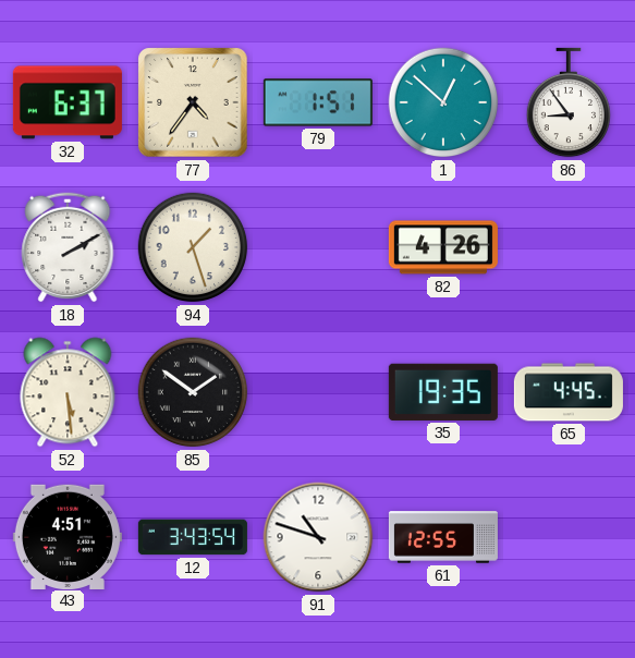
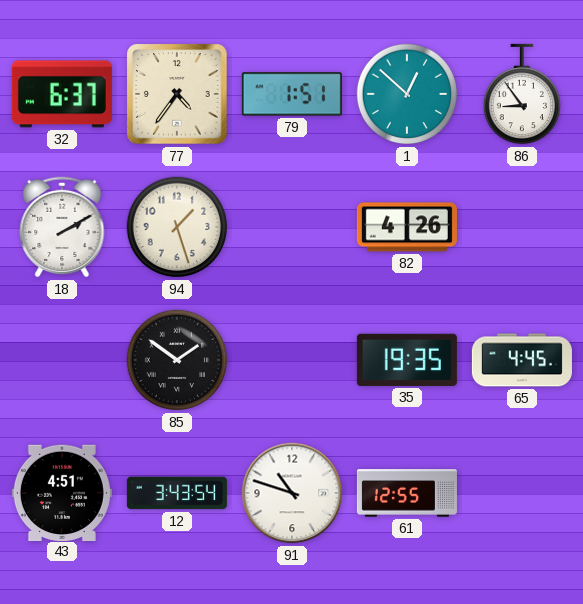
52: 5:29 -> none
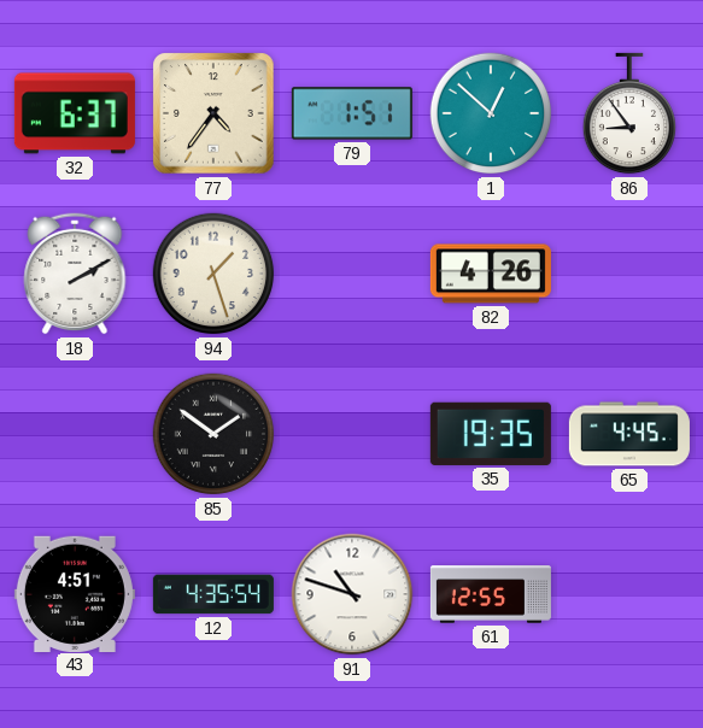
12: 3:43 -> 4:35
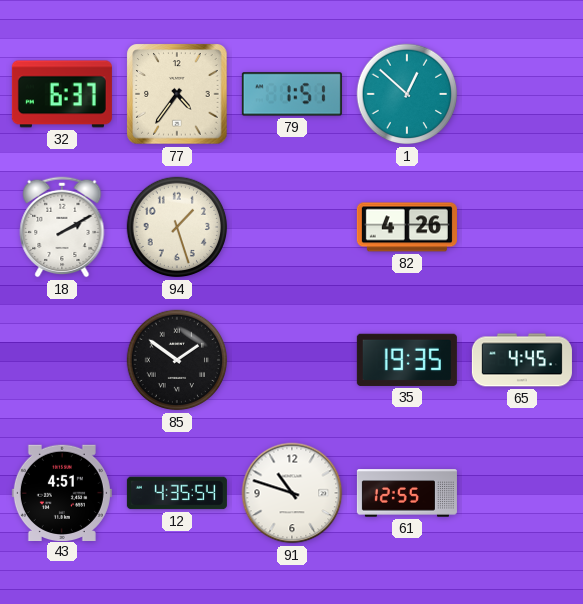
86: 8:54 -> none
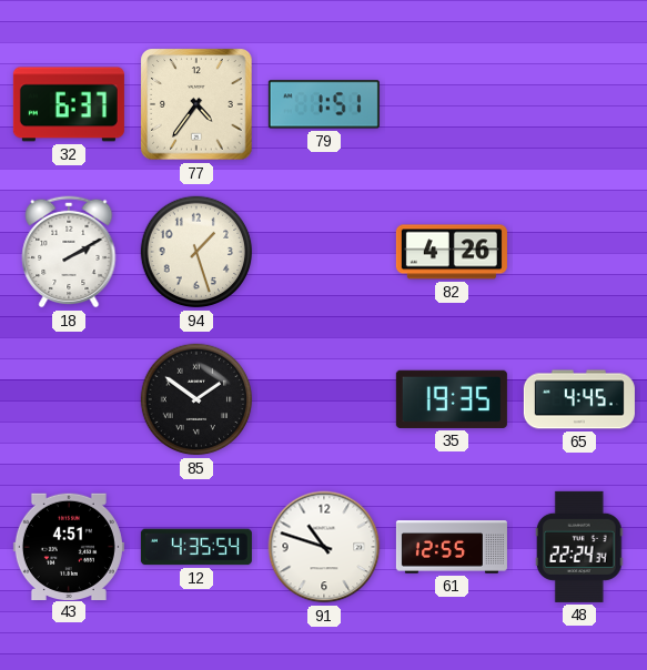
1: 12:52 -> none
48: none -> 22:24
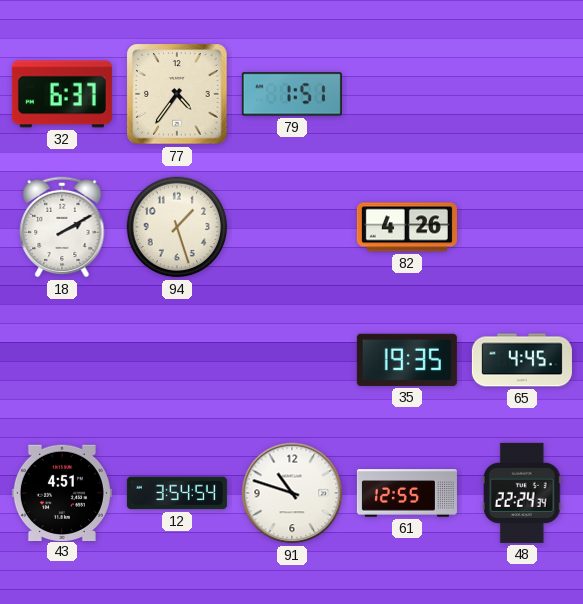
85: 1:51 -> none
12: 4:35 -> 3:54
